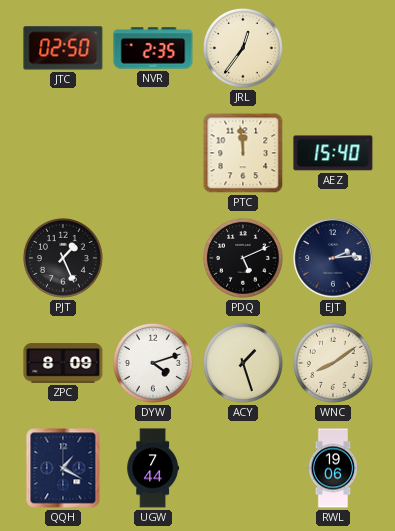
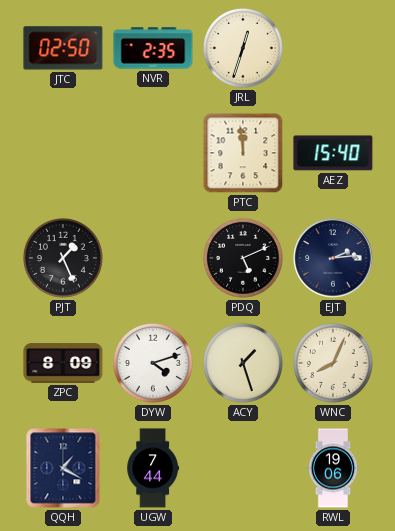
JRL: 12:36 -> 12:33
WNC: 8:09 -> 8:04
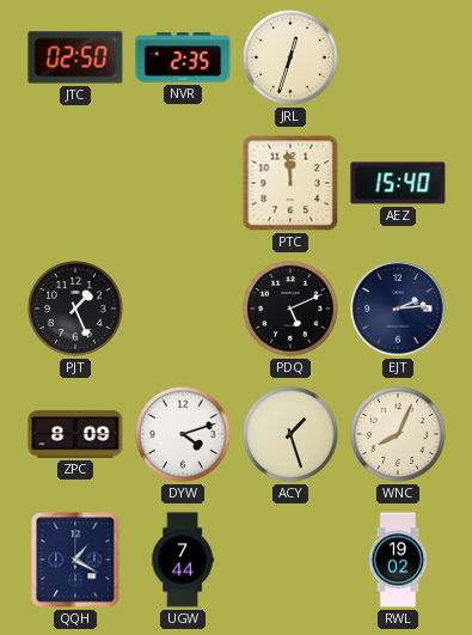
RWL: 19:06 -> 19:02
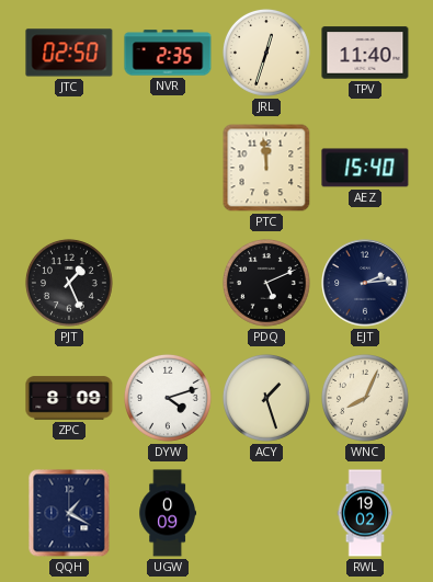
TPV: none -> 11:40
UGW: 7:44 -> 0:09
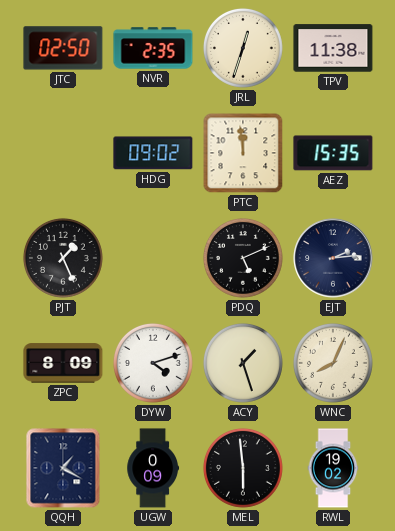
TPV: 11:40 -> 11:38
HDG: none -> 09:02
AEZ: 15:40 -> 15:35
MEL: none -> 5:59
